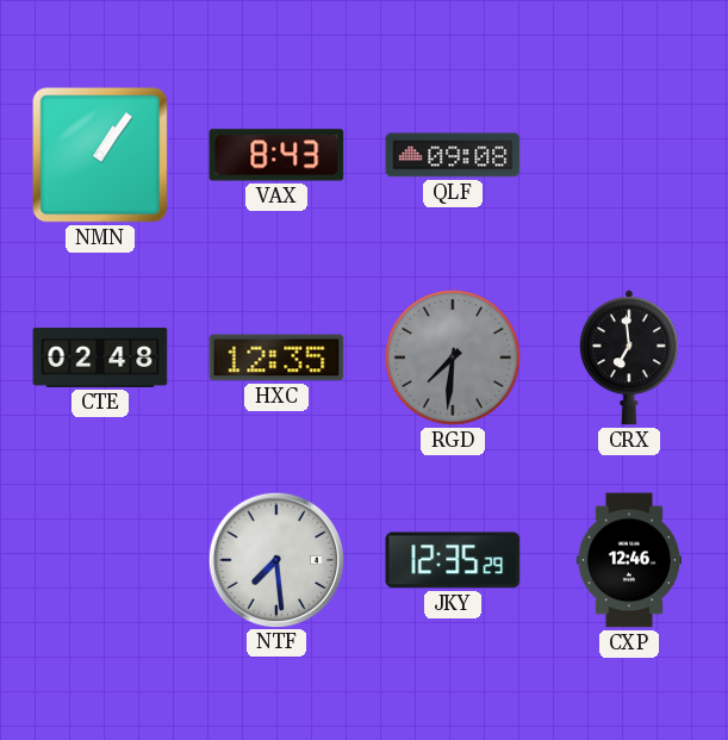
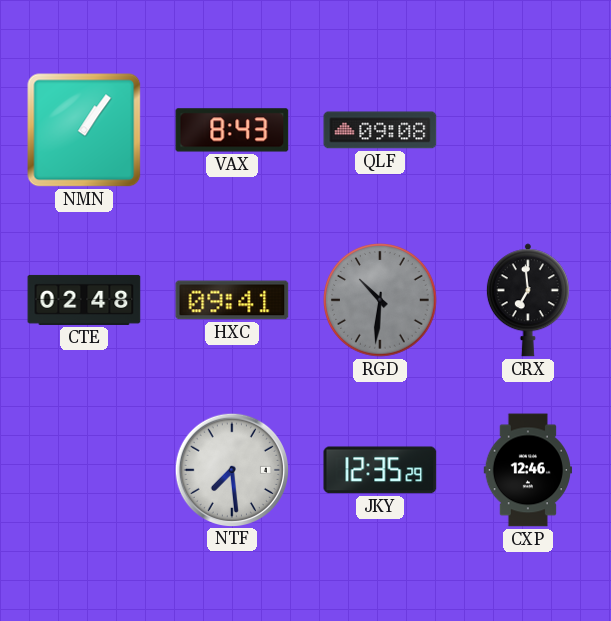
HXC: 12:35 -> 09:41
RGD: 7:31 -> 10:31
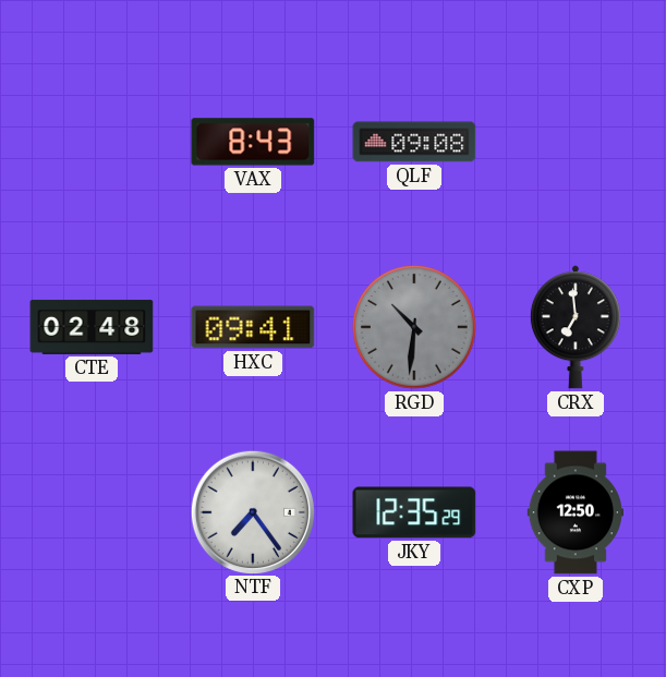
NMN: 1:06 -> none
NTF: 7:29 -> 7:24
CXP: 12:46 -> 12:50
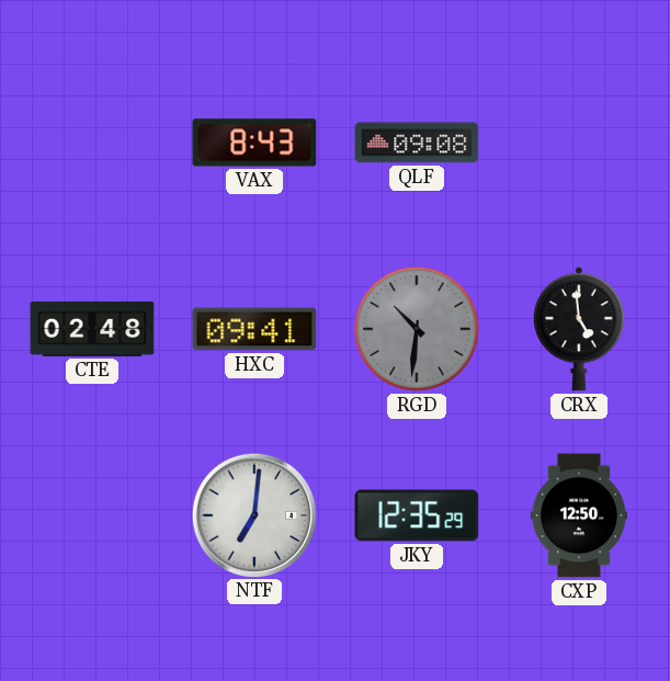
CRX: 6:59 -> 4:59
NTF: 7:24 -> 7:01
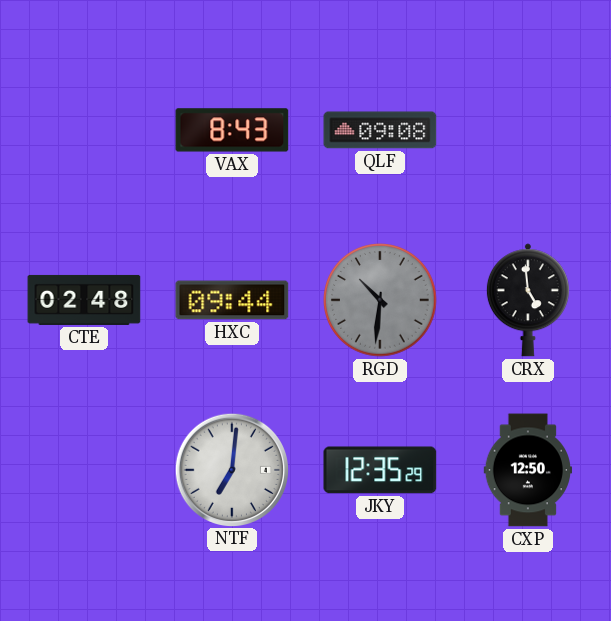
HXC: 09:41 -> 09:44
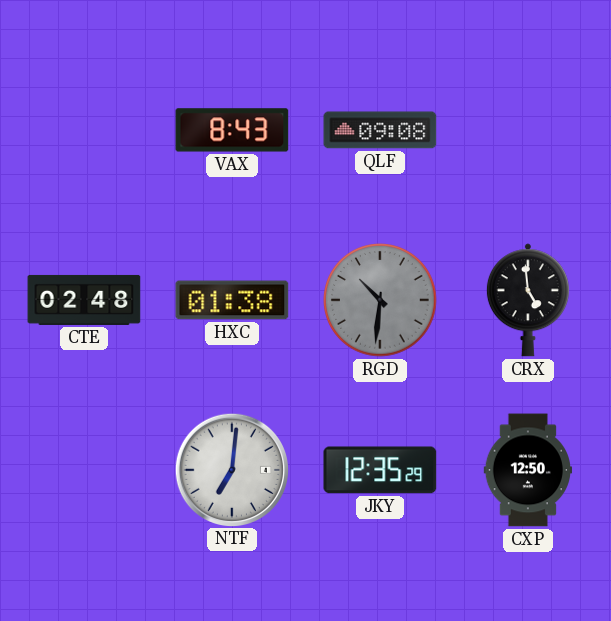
HXC: 09:44 -> 01:38
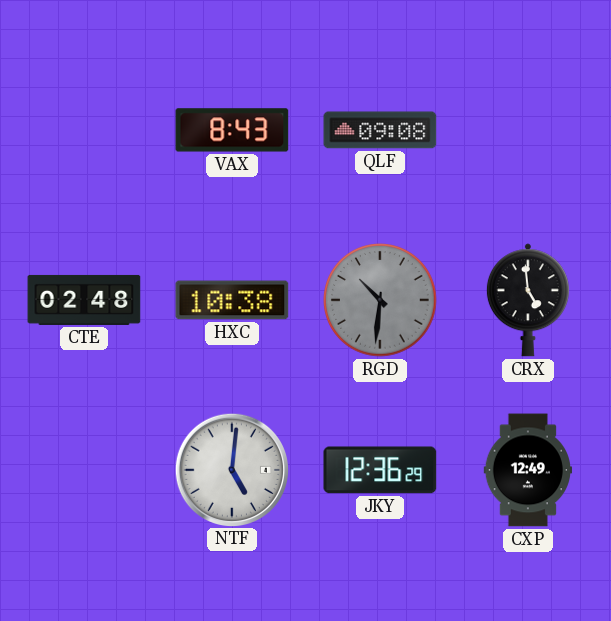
HXC: 01:38 -> 10:38
NTF: 7:01 -> 5:01
JKY: 12:35 -> 12:36
CXP: 12:50 -> 12:49
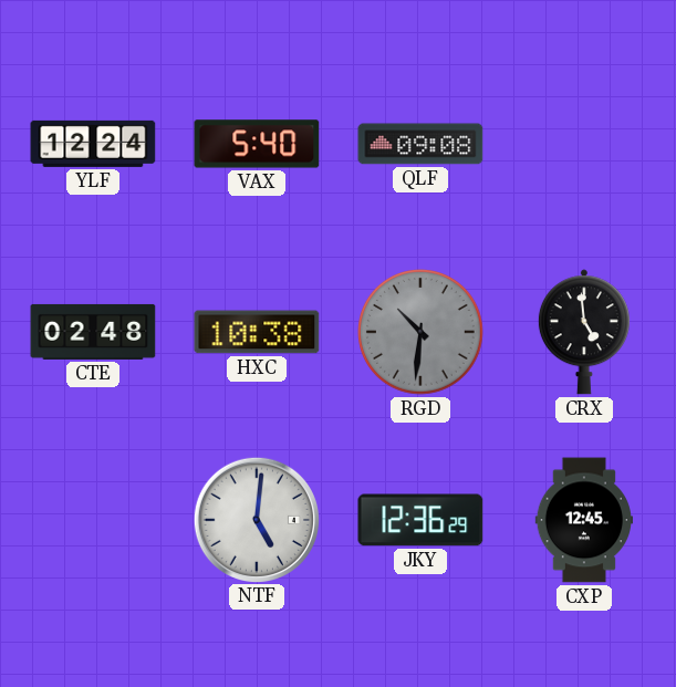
YLF: none -> 12:24
VAX: 8:43 -> 5:40
CXP: 12:49 -> 12:45
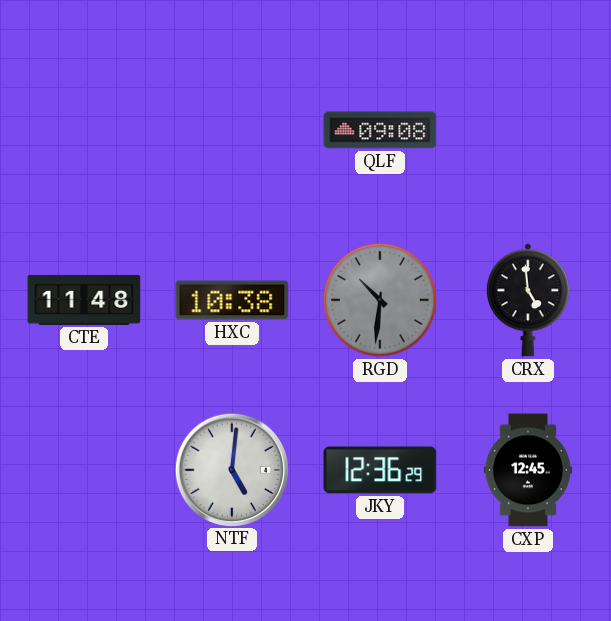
YLF: 12:24 -> none
VAX: 5:40 -> none
CTE: 02:48 -> 11:48
